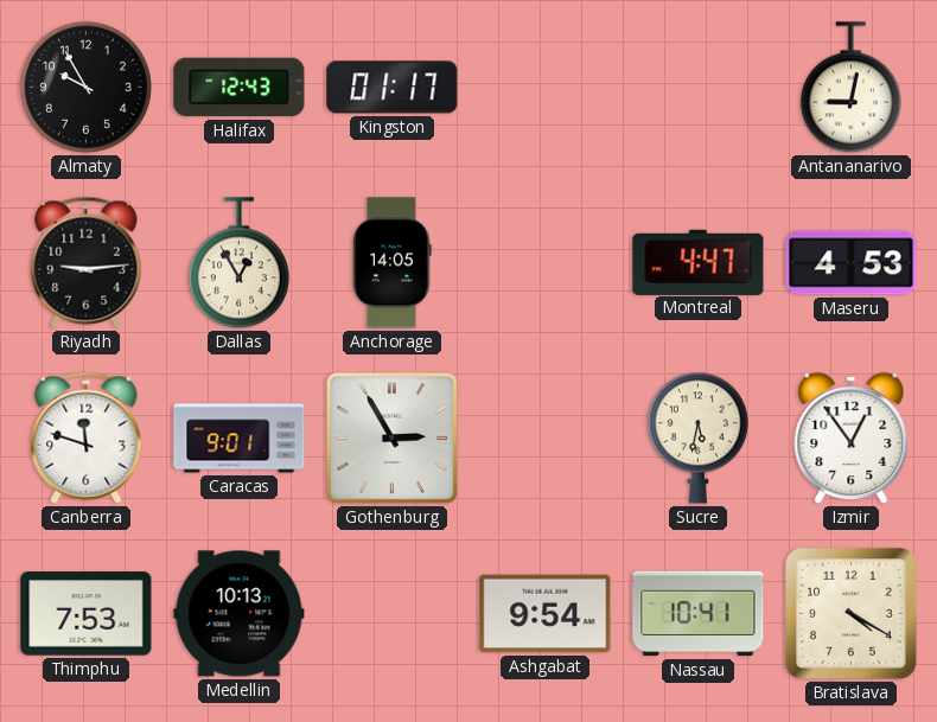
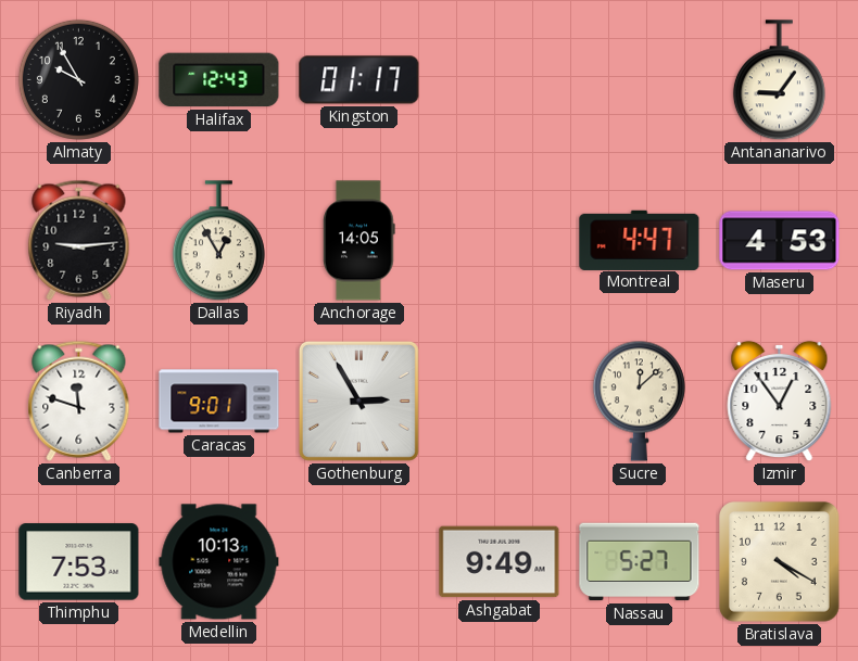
Antananarivo: 9:02 -> 9:06
Sucre: 5:32 -> 12:08
Ashgabat: 9:54 -> 9:49
Nassau: 10:41 -> 5:27
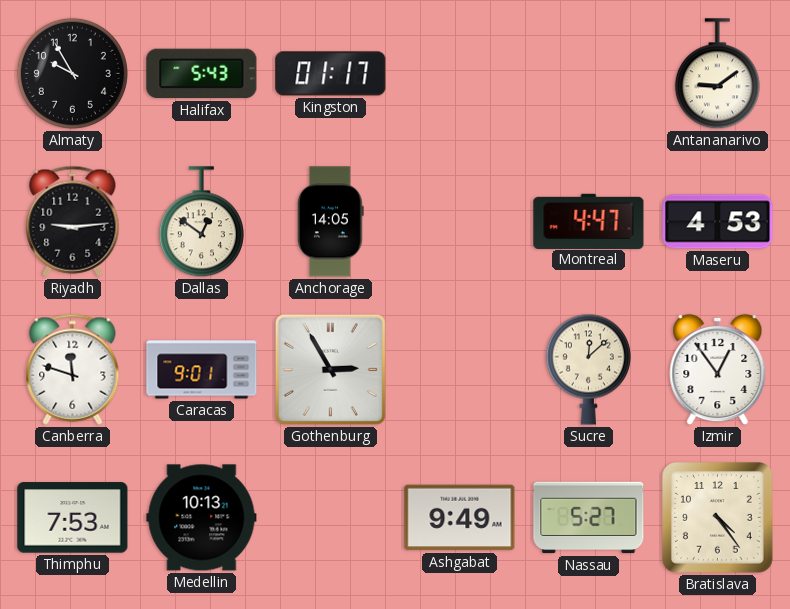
Halifax: 12:43 -> 5:43
Antananarivo: 9:06 -> 9:09
Dallas: 12:55 -> 12:51
Bratislava: 4:20 -> 4:24
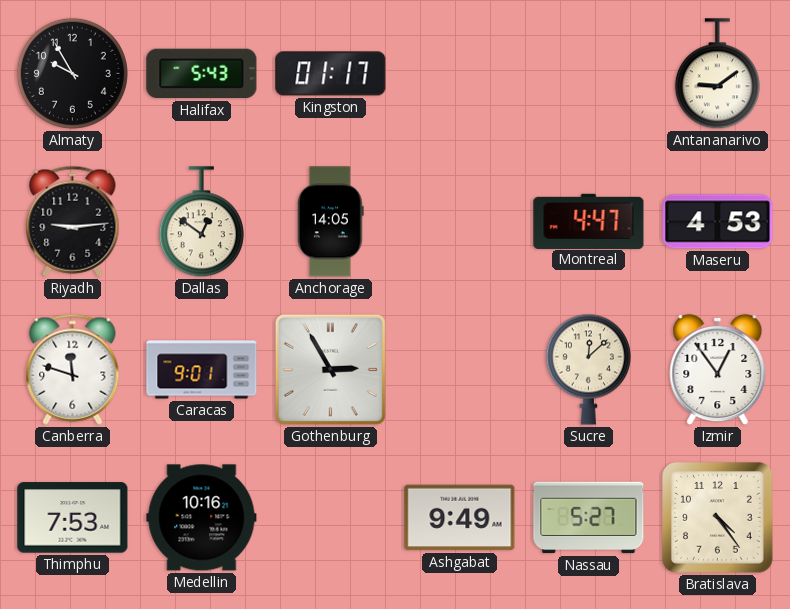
Medellin: 10:13 -> 10:16
